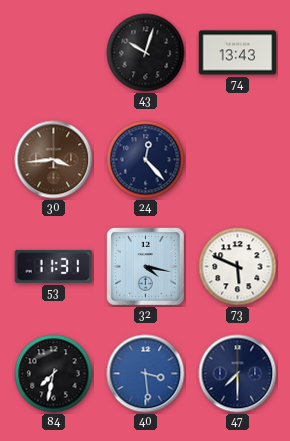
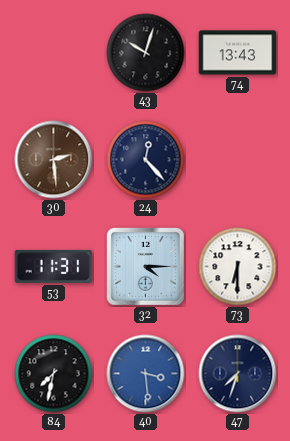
30: 3:44 -> 2:29
32: 4:17 -> 4:15
73: 5:49 -> 6:30
47: 7:30 -> 7:33
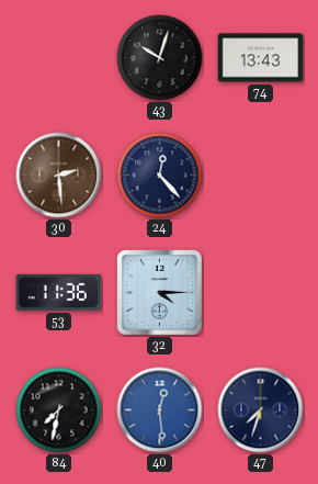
53: 11:31 -> 11:36
73: 6:30 -> none
40: 3:29 -> 12:29
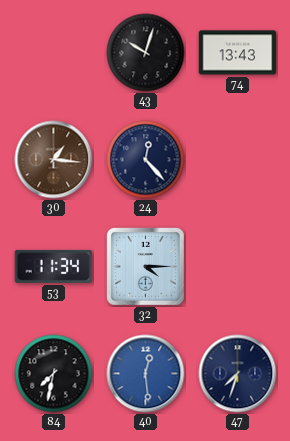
30: 2:29 -> 1:16
53: 11:36 -> 11:34
